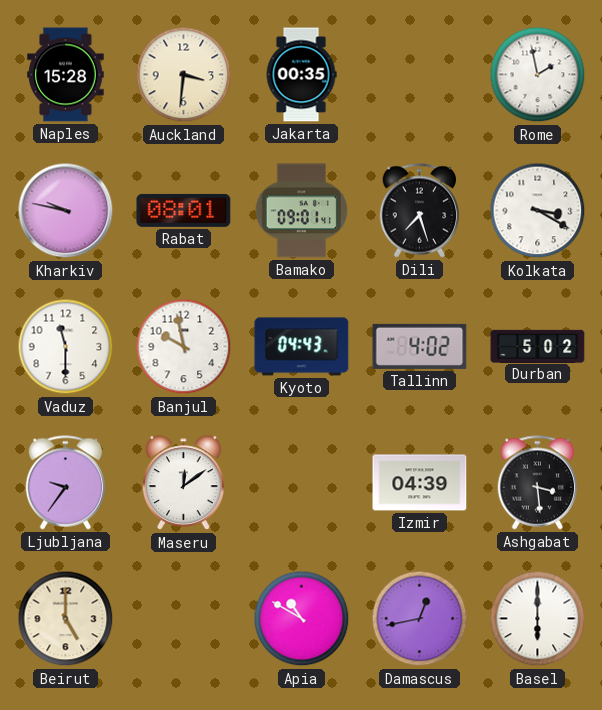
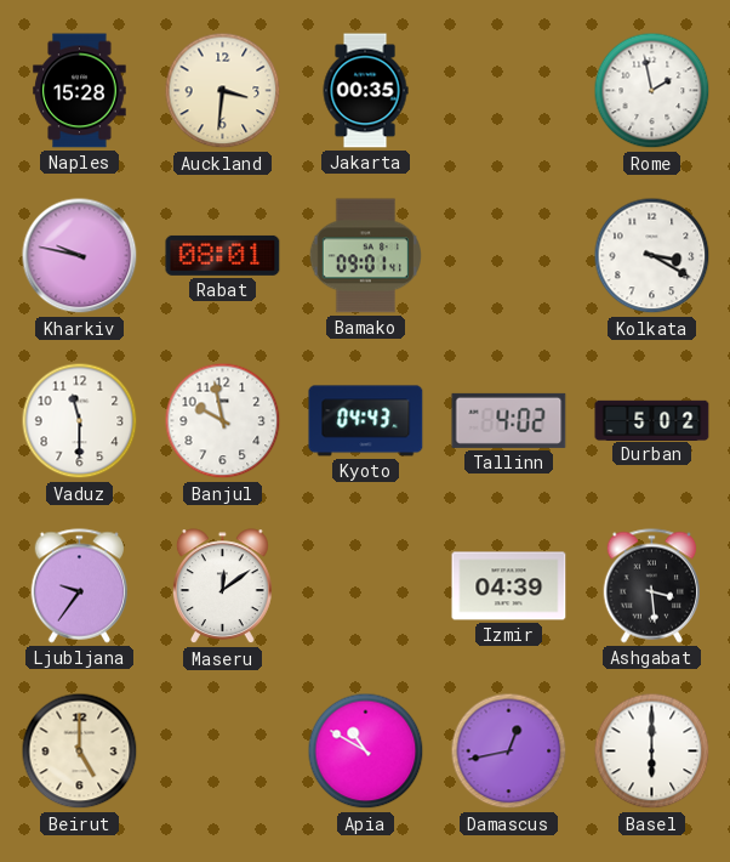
Dili: 7:27 -> none
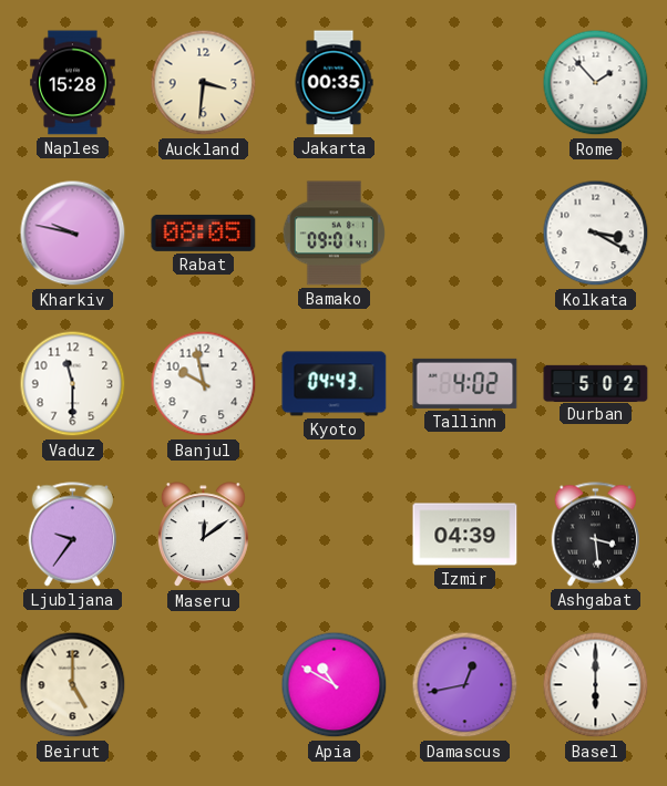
Rome: 1:58 -> 1:53
Rabat: 08:01 -> 08:05
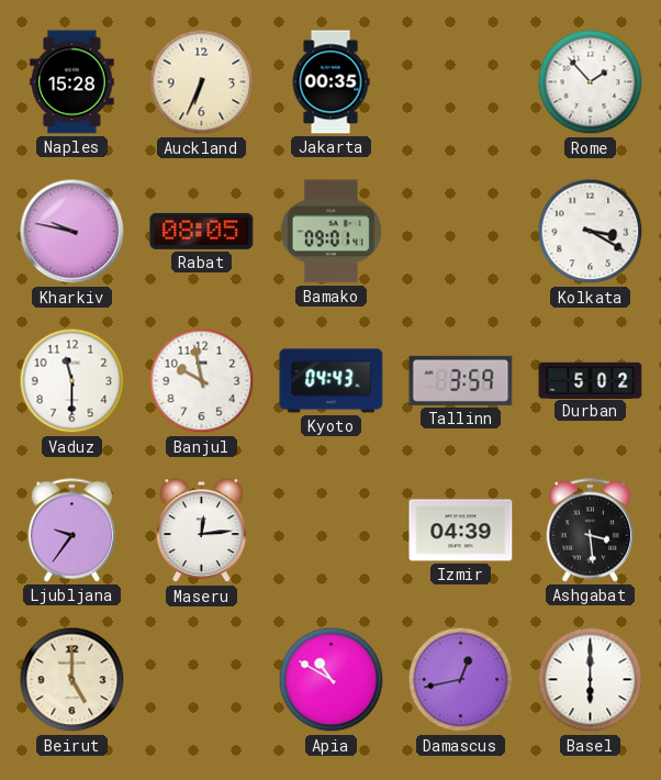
Auckland: 3:31 -> 6:34
Tallinn: 4:02 -> 3:59
Maseru: 12:09 -> 12:14
